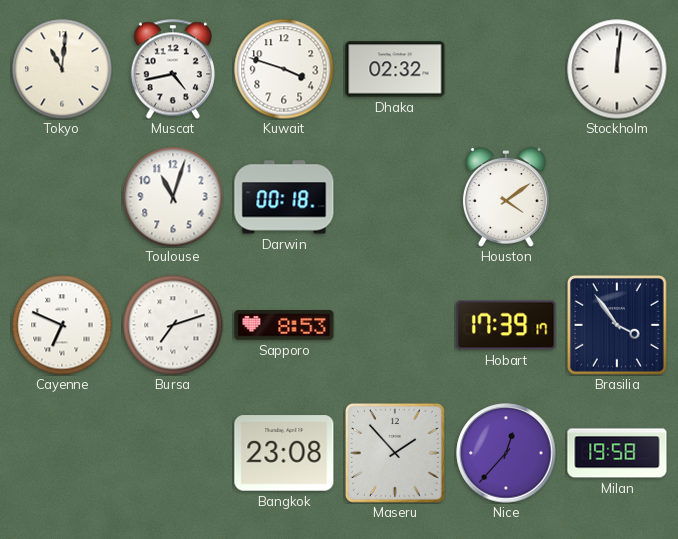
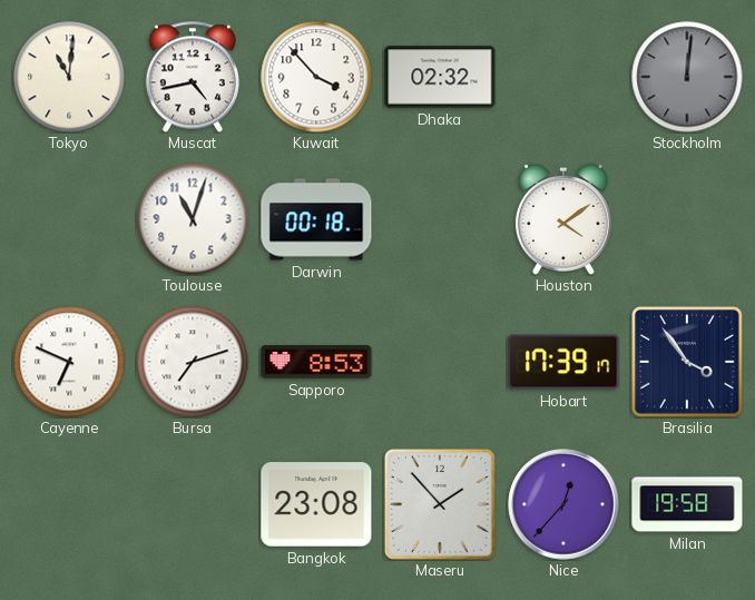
Kuwait: 3:48 -> 3:53
Stockholm dial: white -> grey
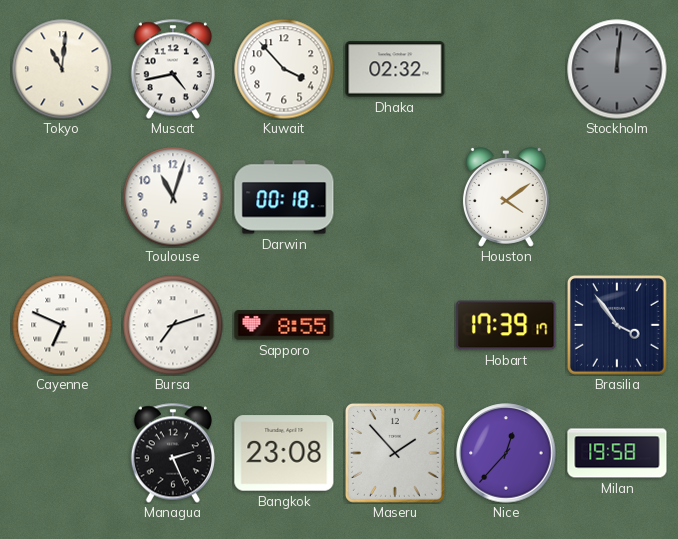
Sapporo: 8:53 -> 8:55
Managua: none -> 2:26
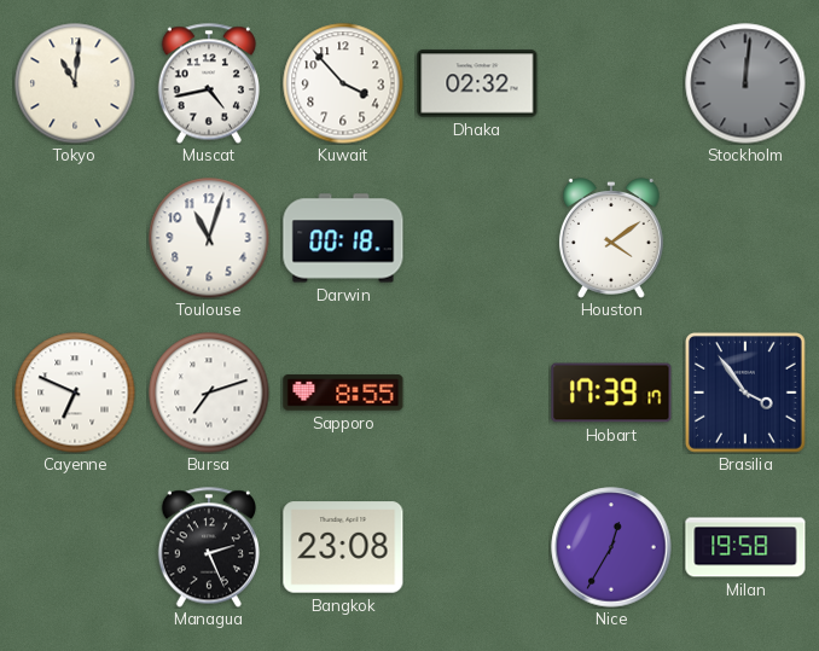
Maseru: 1:53 -> none
Nice: 12:37 -> 12:35
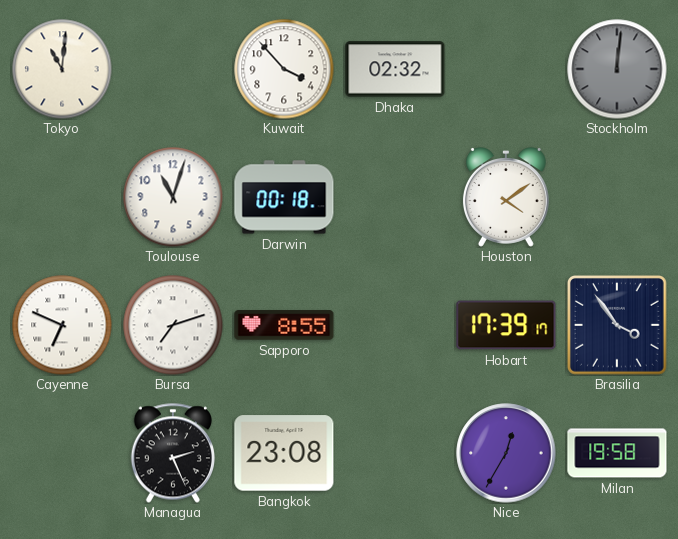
Muscat: 4:43 -> none
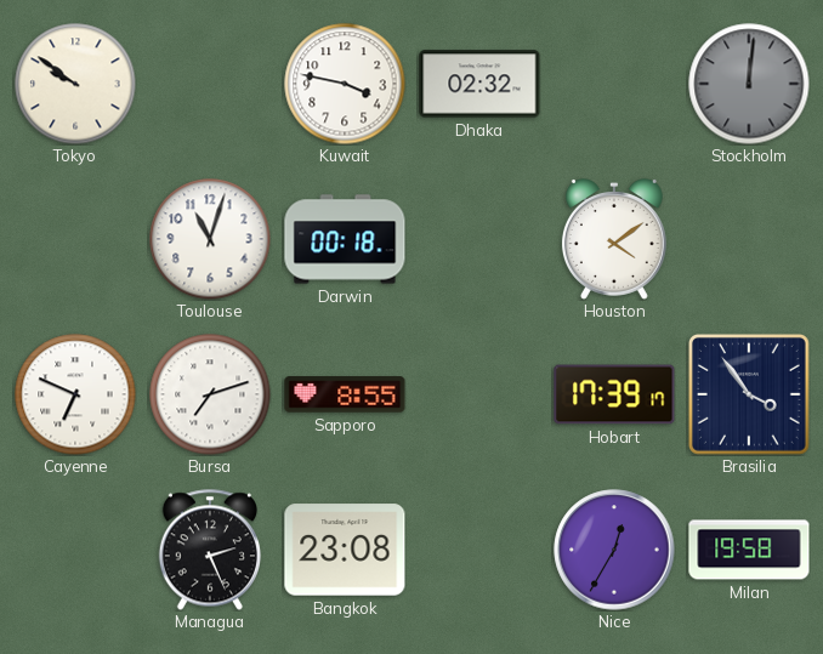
Tokyo: 11:01 -> 9:51
Kuwait: 3:53 -> 3:47
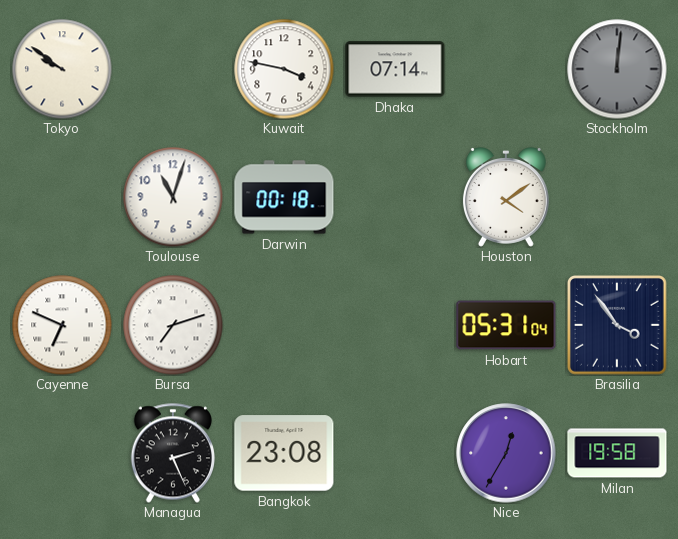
Dhaka: 02:32 -> 07:14
Sapporo: 8:55 -> none
Hobart: 17:39 -> 05:31
